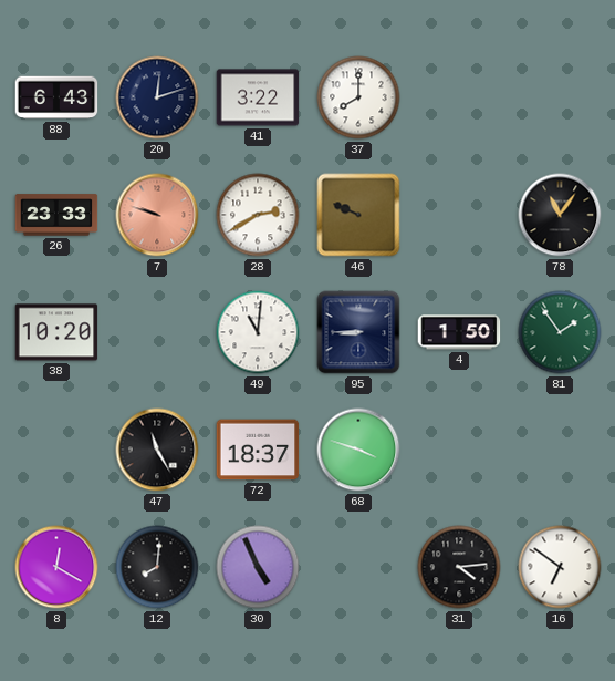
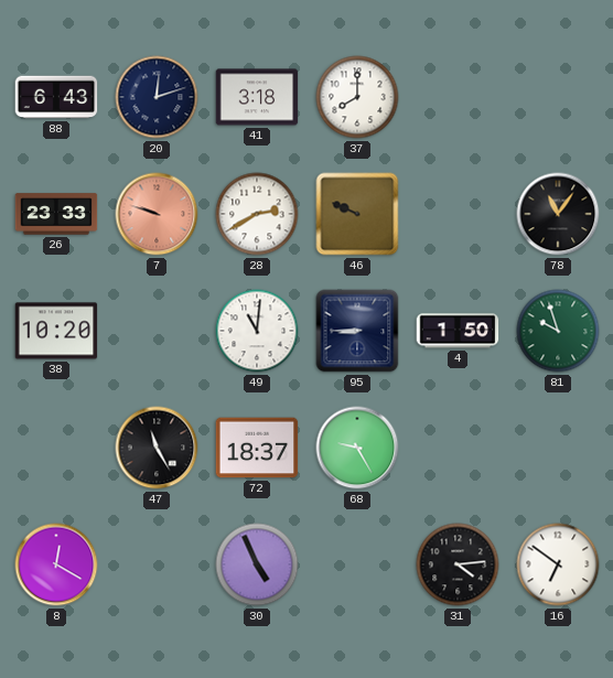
41: 3:22 -> 3:18
81: 1:54 -> 9:57
68: 3:48 -> 9:25
12: 8:01 -> none
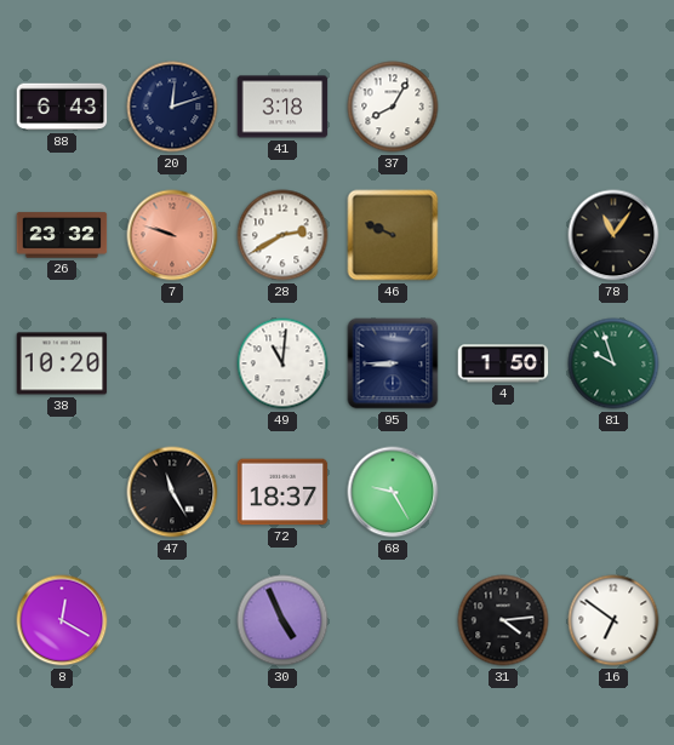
37: 8:00 -> 8:05
26: 23:33 -> 23:32
